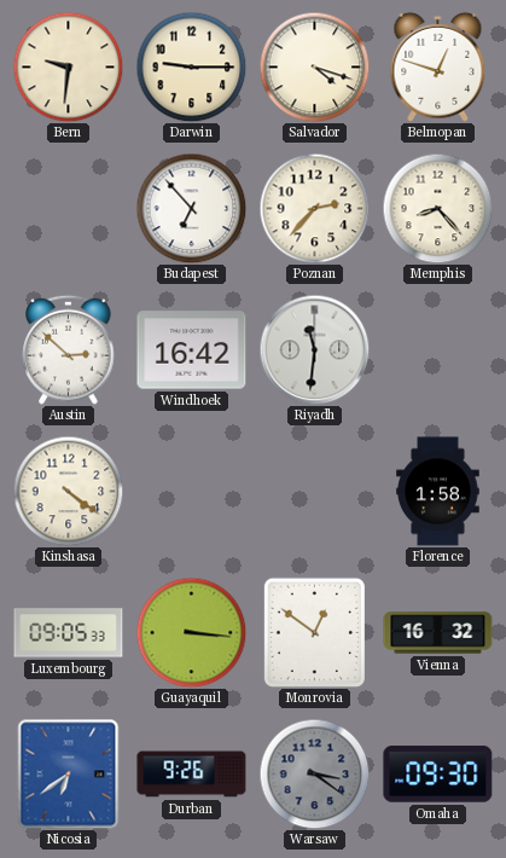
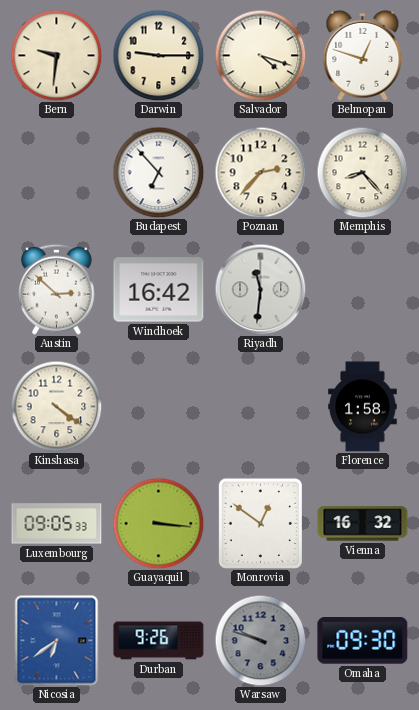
Warsaw: 3:21 -> 9:48
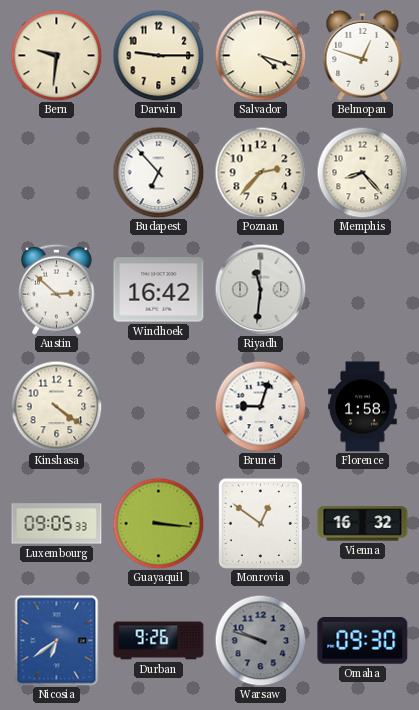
Brunei: none -> 9:03
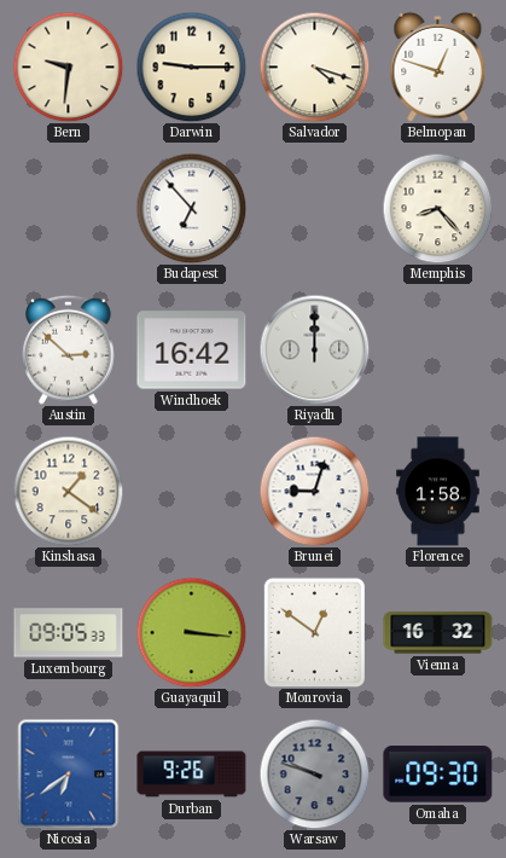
Poznan: 2:37 -> none
Riyadh: 11:31 -> 12:00
Kinshasa: 4:21 -> 1:21
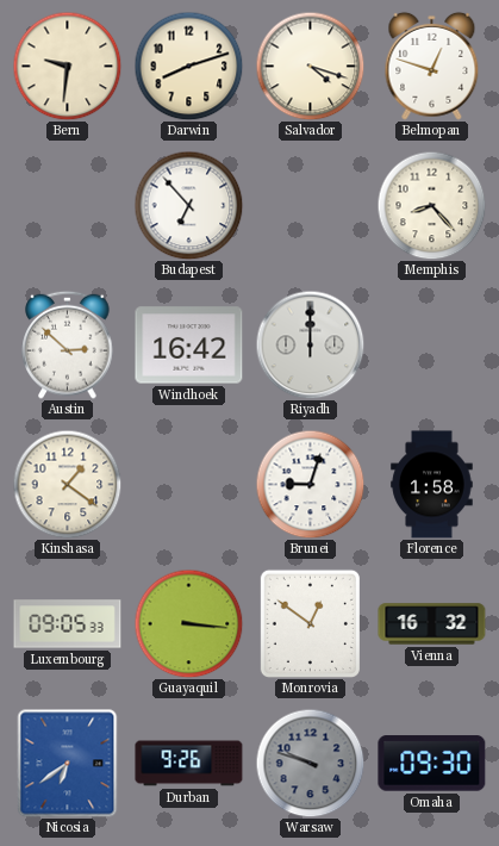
Darwin: 9:15 -> 8:12
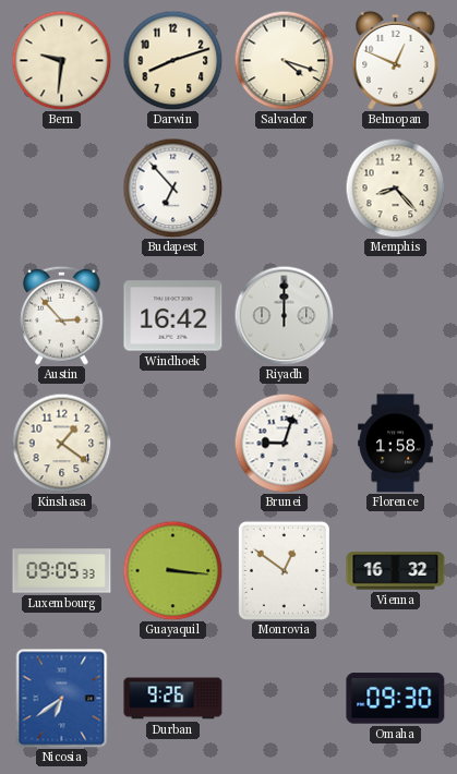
Belmopan: 12:48 -> 12:49
Austin: 2:52 -> 2:53
Warsaw: 9:48 -> none
